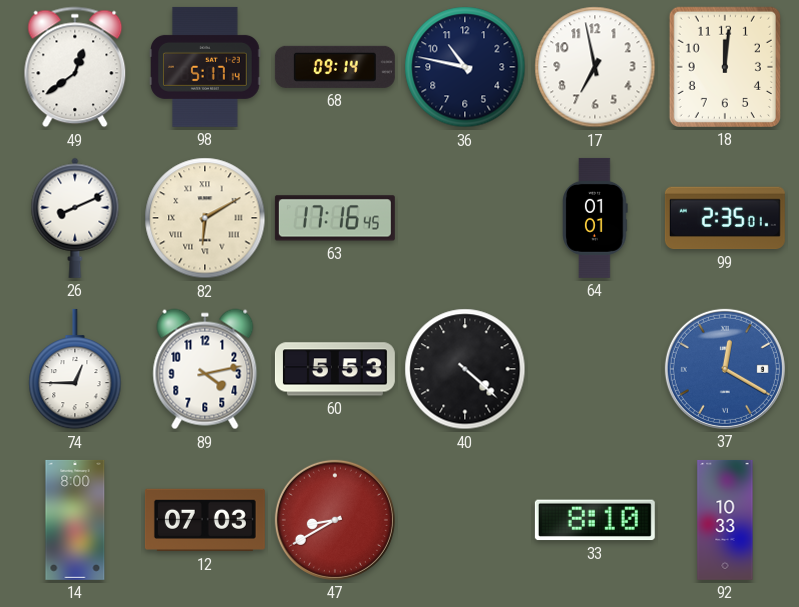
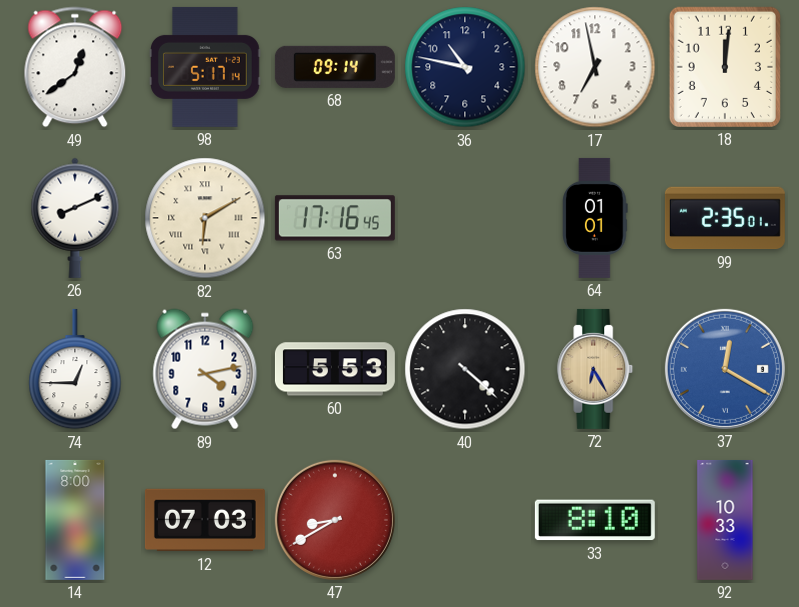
72: none -> 6:25
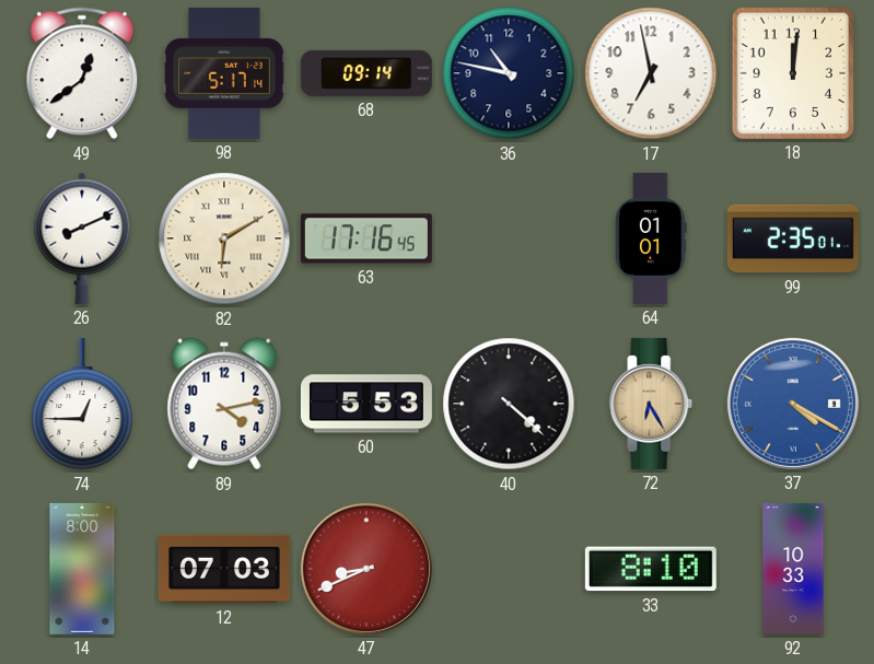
37: 12:20 -> 4:20
47: 8:40 -> 8:41
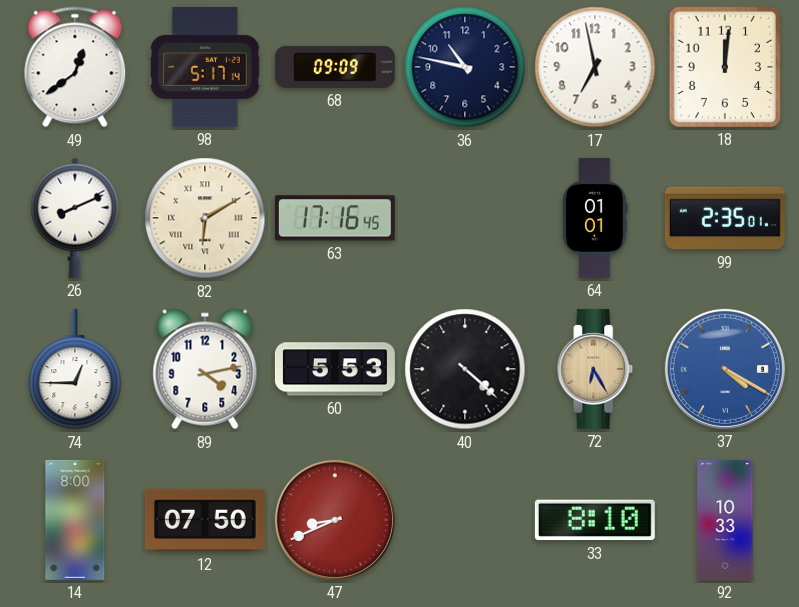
68: 09:14 -> 09:09
12: 07:03 -> 07:50
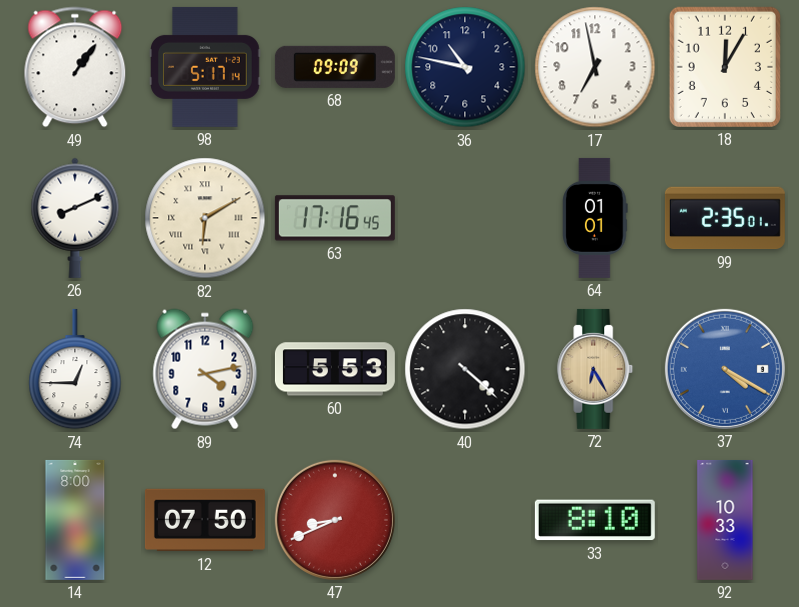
49: 12:39 -> 1:06
18: 12:01 -> 12:05
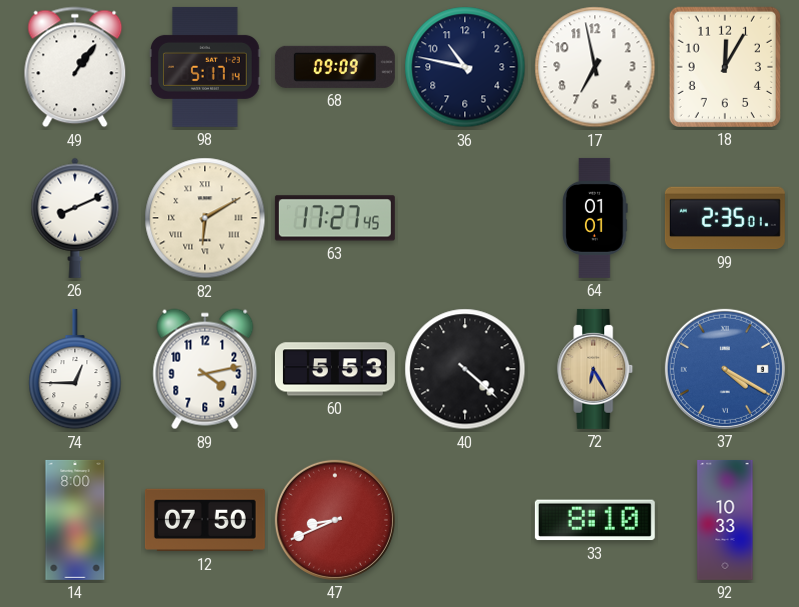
63: 17:16 -> 17:27
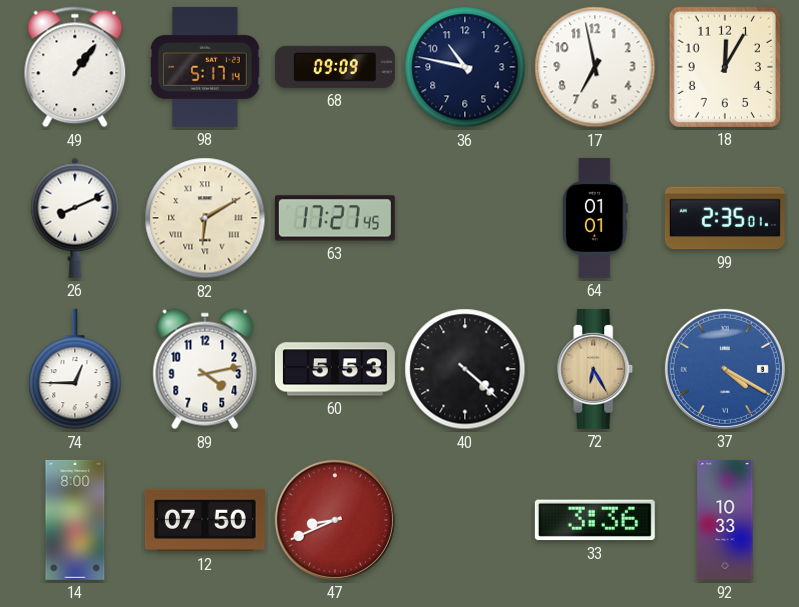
33: 8:10 -> 3:36
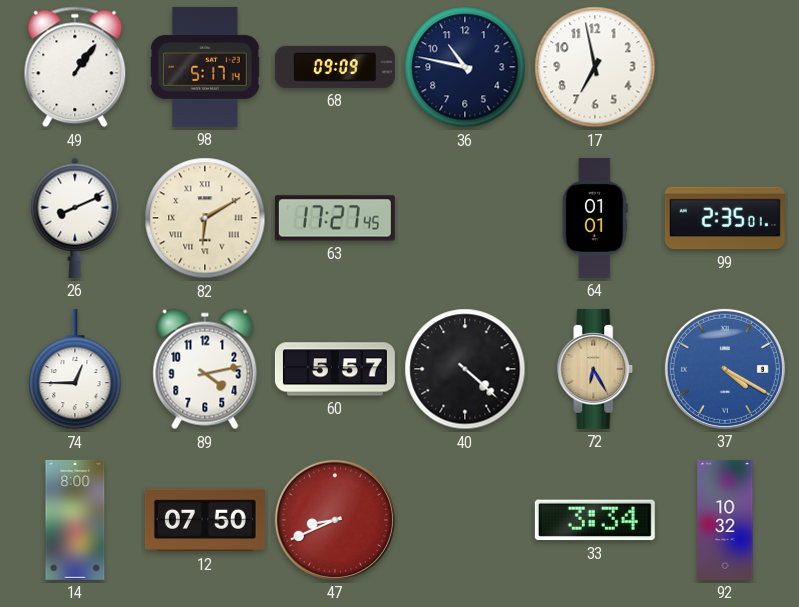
18: 12:05 -> none
60: 5:53 -> 5:57
33: 3:36 -> 3:34
92: 10:33 -> 10:32
